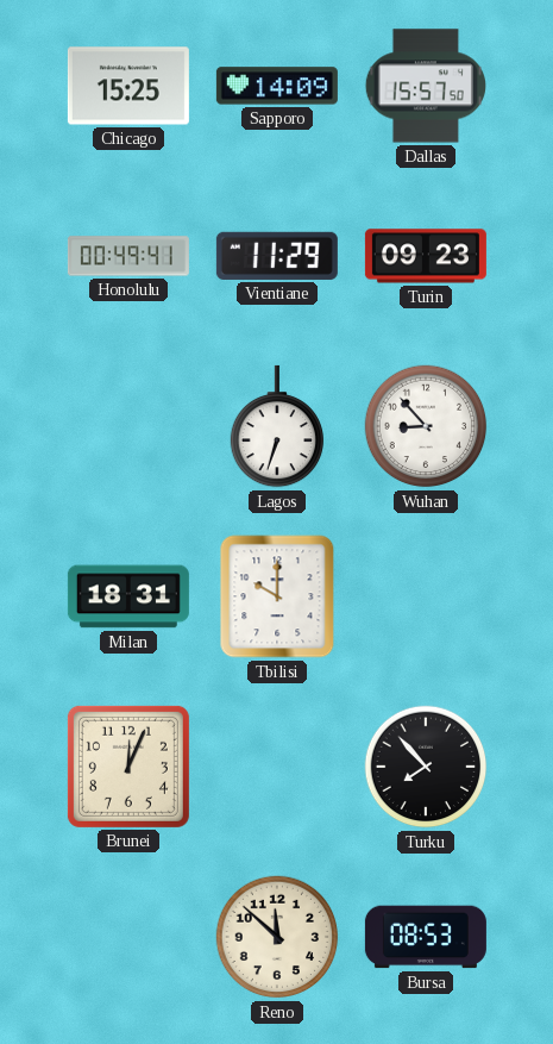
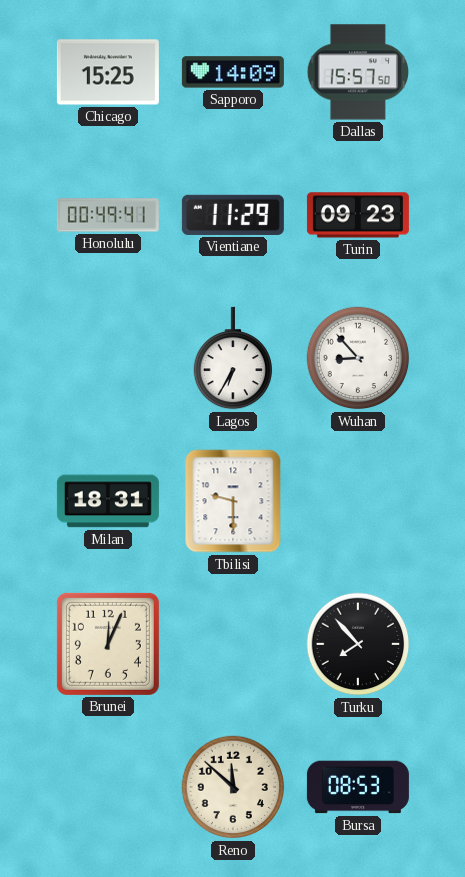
Lagos: 6:33 -> 6:35
Tbilisi: 10:00 -> 9:30
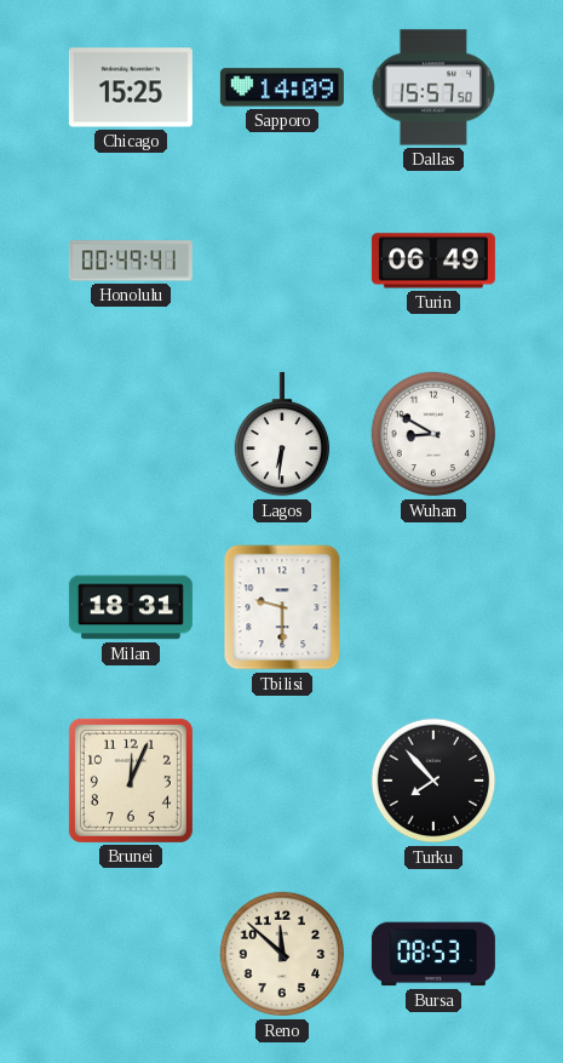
Vientiane: 11:29 -> none
Turin: 09:23 -> 06:49
Lagos: 6:35 -> 6:31
Wuhan: 8:53 -> 8:50
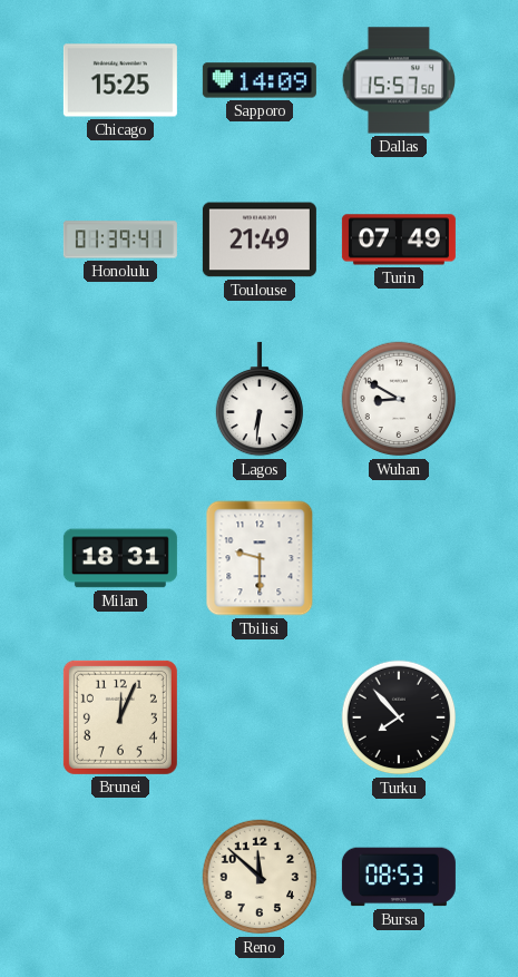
Honolulu: 00:49 -> 01:39
Toulouse: none -> 21:49
Turin: 06:49 -> 07:49
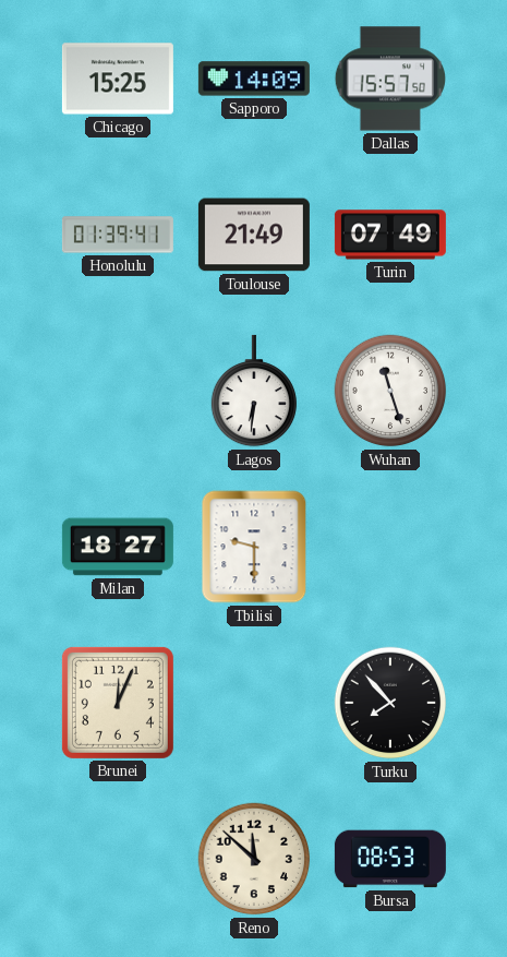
Wuhan: 8:50 -> 11:27
Milan: 18:31 -> 18:27
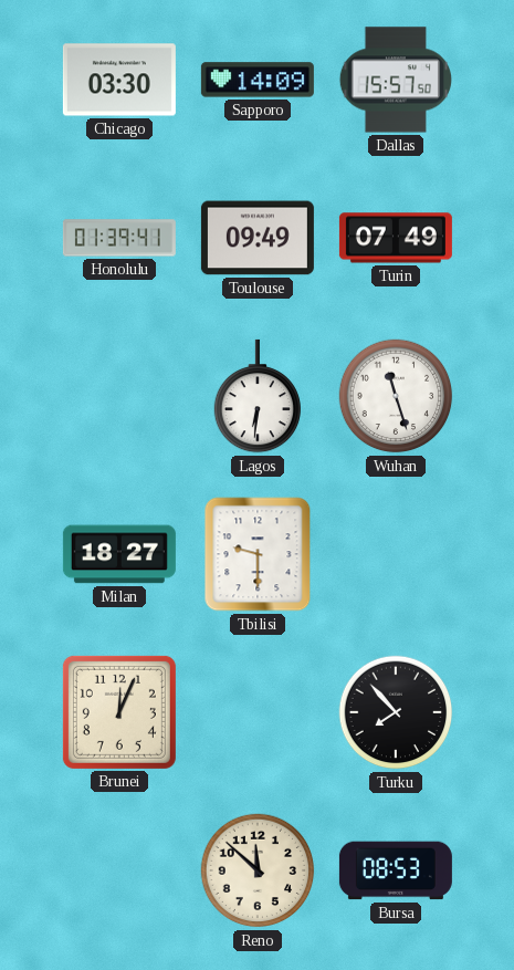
Chicago: 15:25 -> 03:30
Toulouse: 21:49 -> 09:49
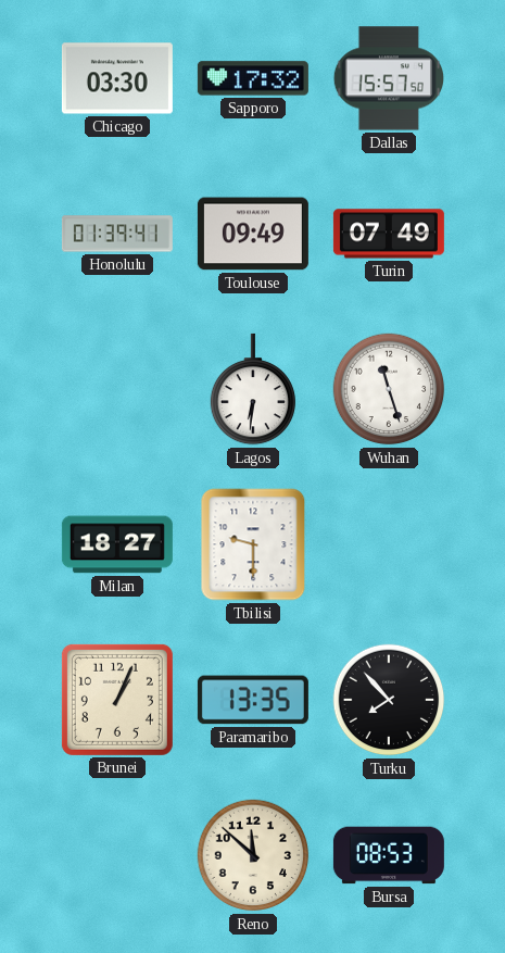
Sapporo: 14:09 -> 17:32
Brunei: 12:04 -> 1:04
Paramaribo: none -> 13:35
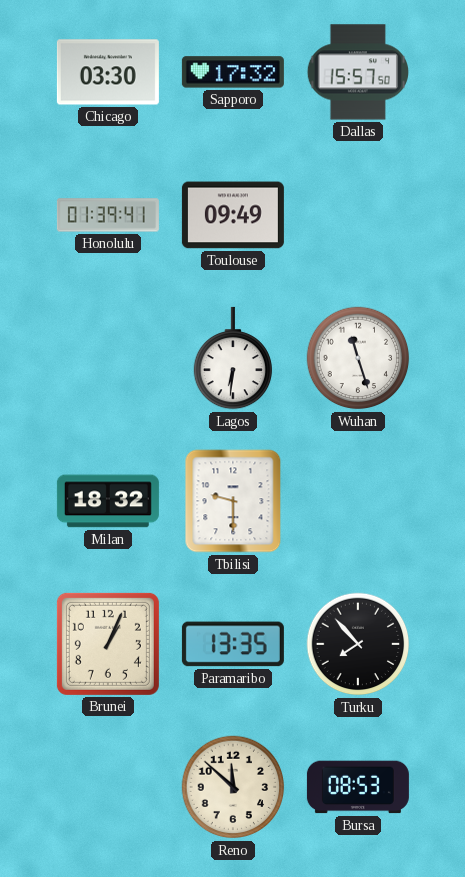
Turin: 07:49 -> none
Milan: 18:27 -> 18:32
